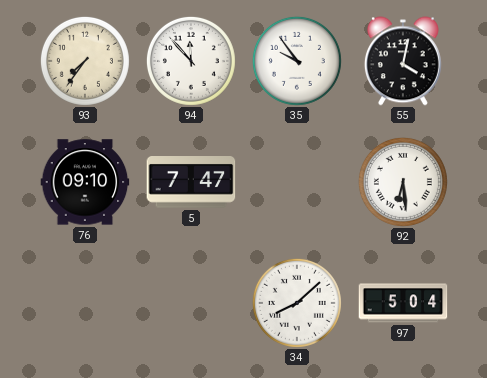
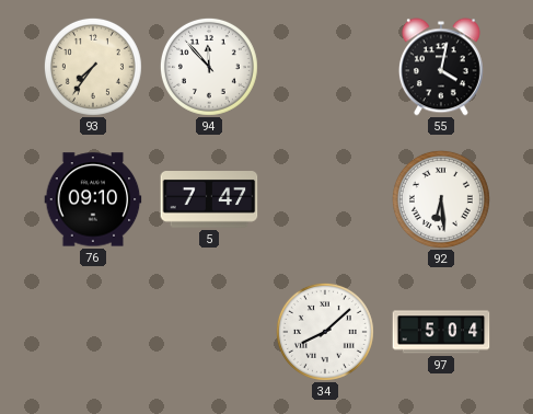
35: 9:54 -> none
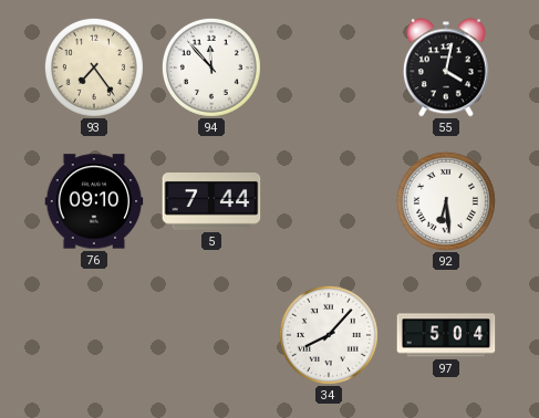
93: 7:36 -> 7:24
5: 7:47 -> 7:44
34: 8:08 -> 8:07
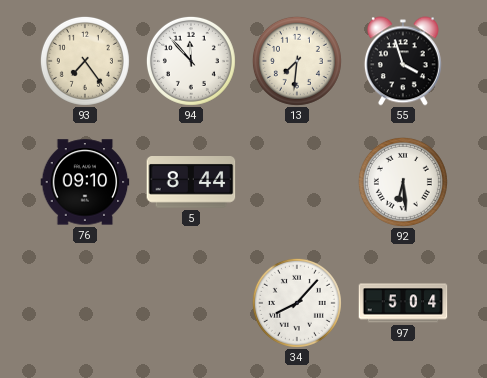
13: none -> 7:31
55: 4:02 -> 3:57
5: 7:44 -> 8:44
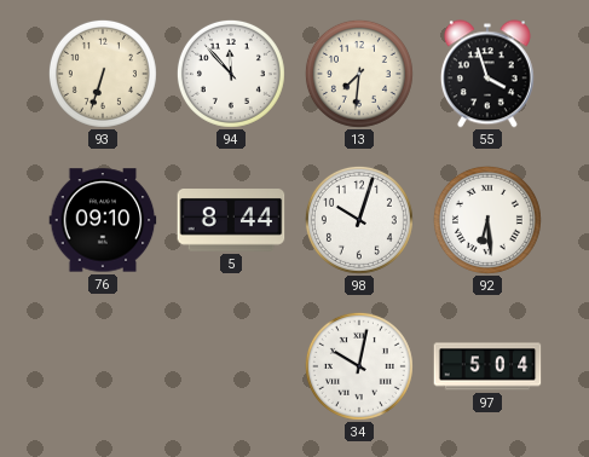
93: 7:24 -> 6:33
98: none -> 10:03
34: 8:07 -> 10:02
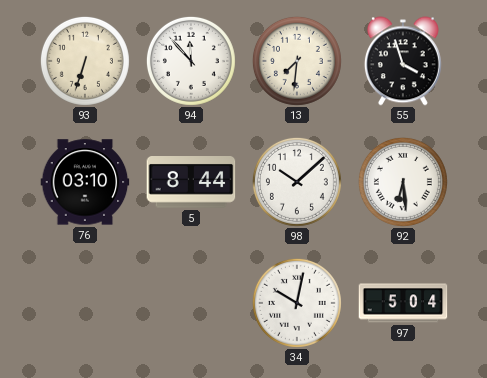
76: 09:10 -> 03:10
98: 10:03 -> 10:08
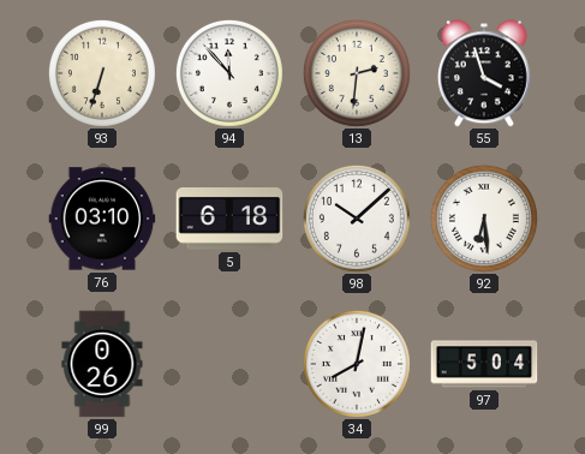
13: 7:31 -> 2:31
5: 8:44 -> 6:18
99: none -> 0:26
34: 10:02 -> 8:02
